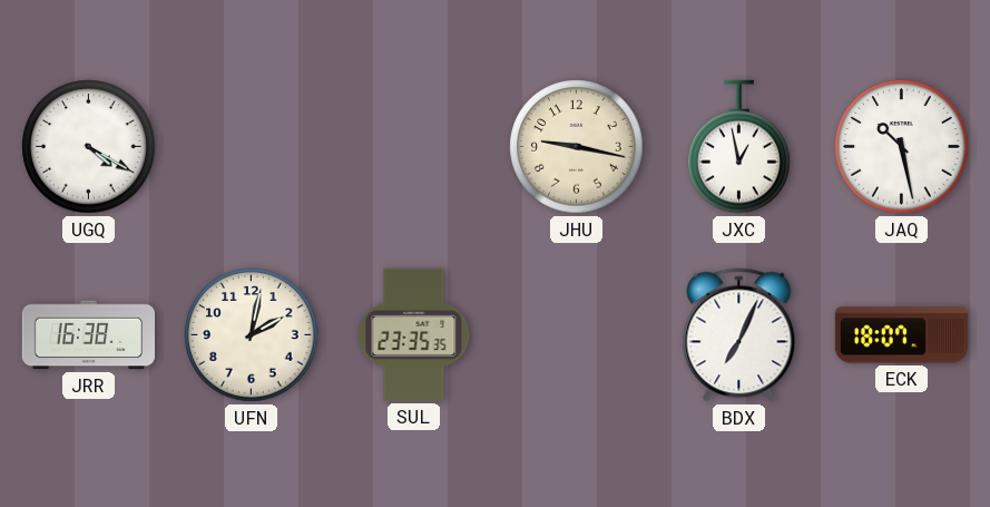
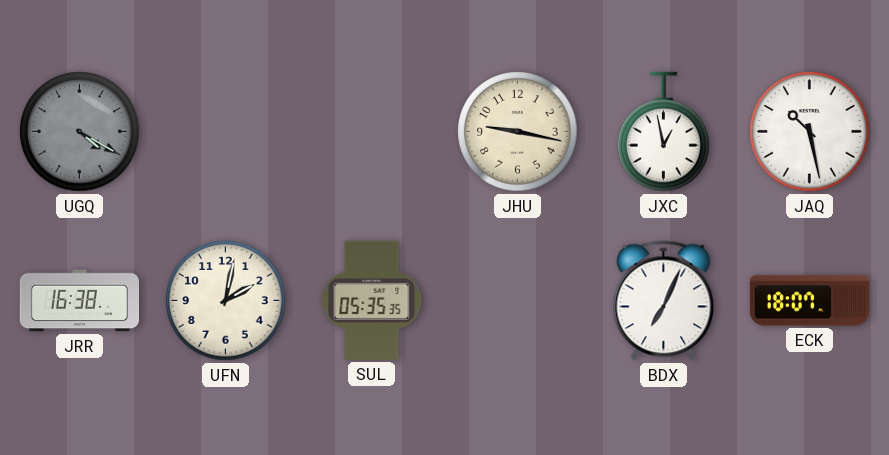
UGQ dial: white -> grey
SUL: 23:35 -> 05:35
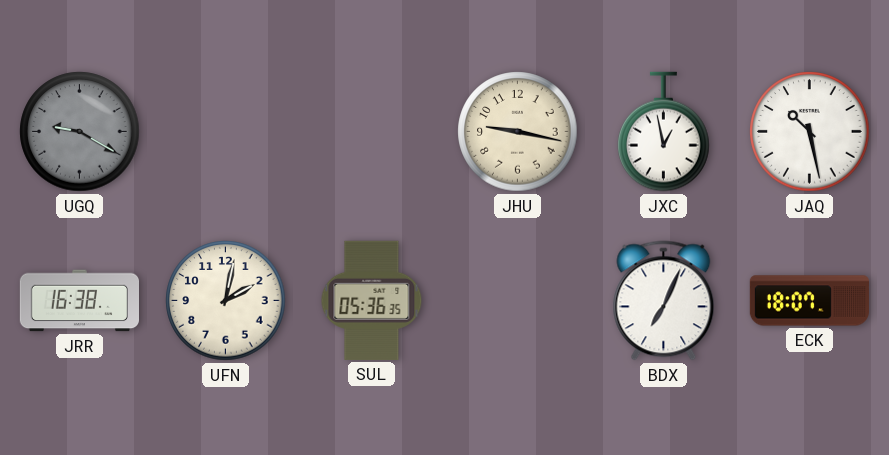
UGQ: 4:20 -> 9:20
SUL: 05:35 -> 05:36
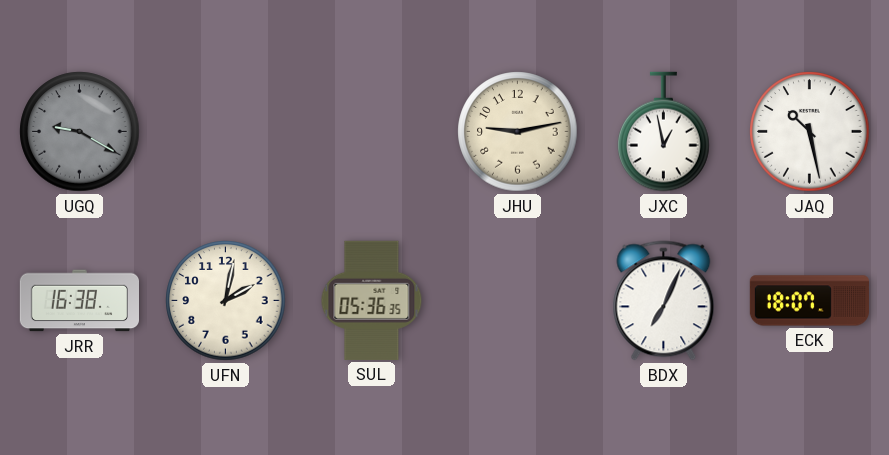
JHU: 9:17 -> 9:13
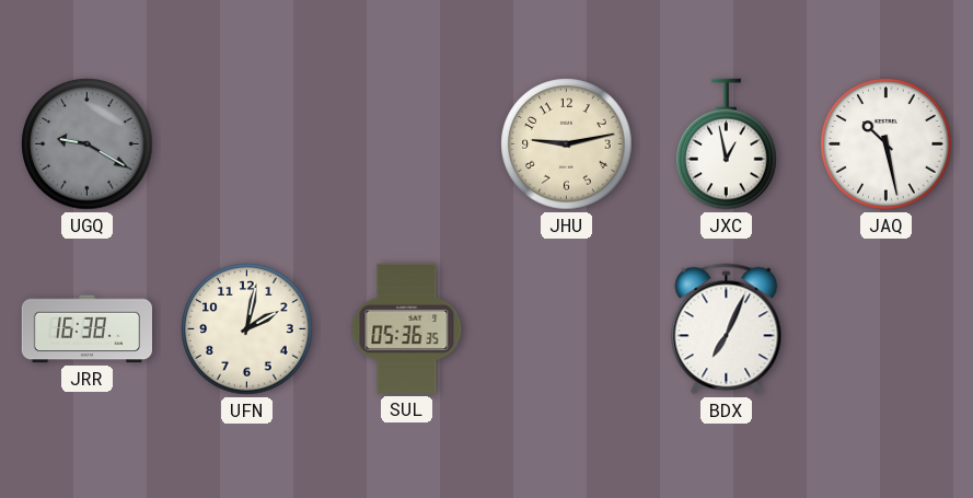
ECK: 18:07 -> none
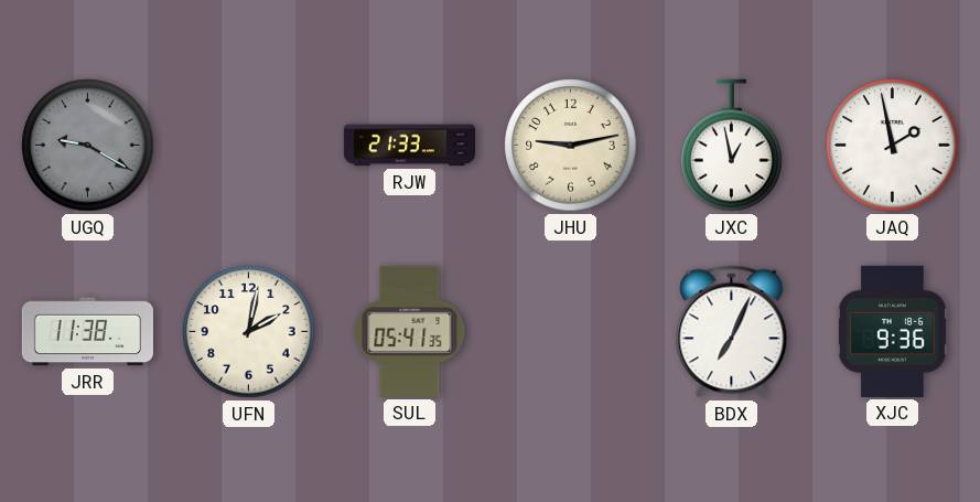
RJW: none -> 21:33
JAQ: 10:28 -> 1:58
JRR: 16:38 -> 11:38
SUL: 05:36 -> 05:41
XJC: none -> 9:36
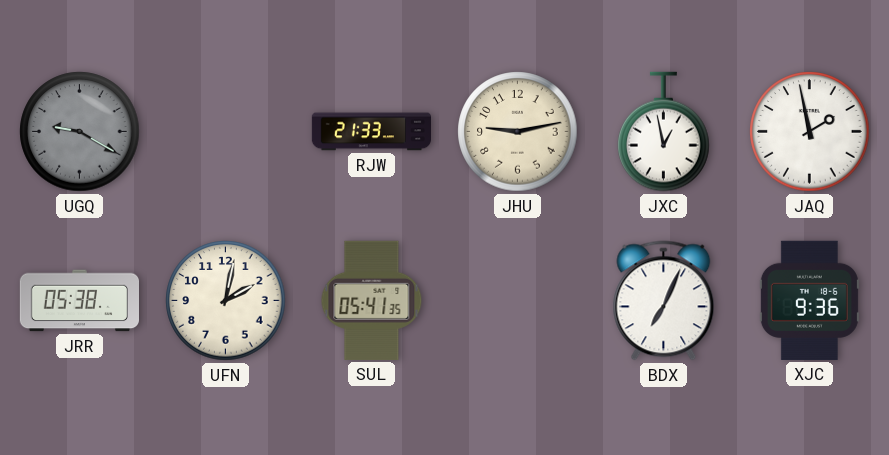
JRR: 11:38 -> 05:38
